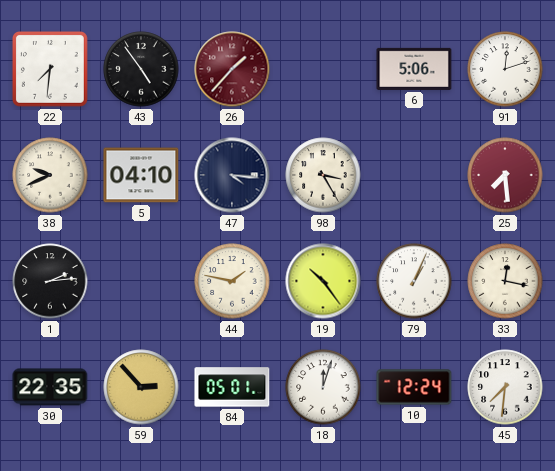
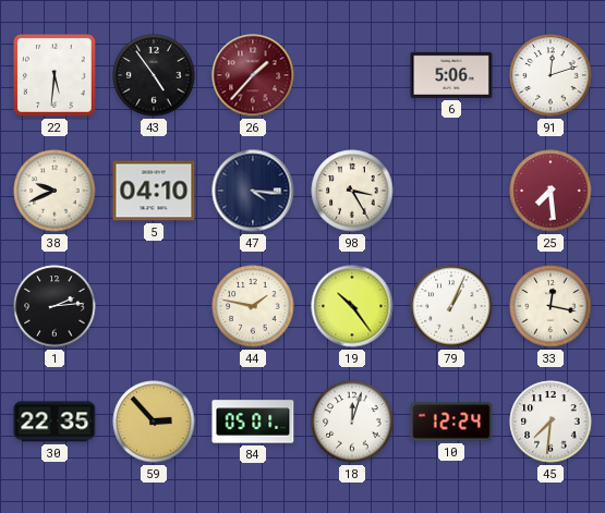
22: 7:31 -> 5:31
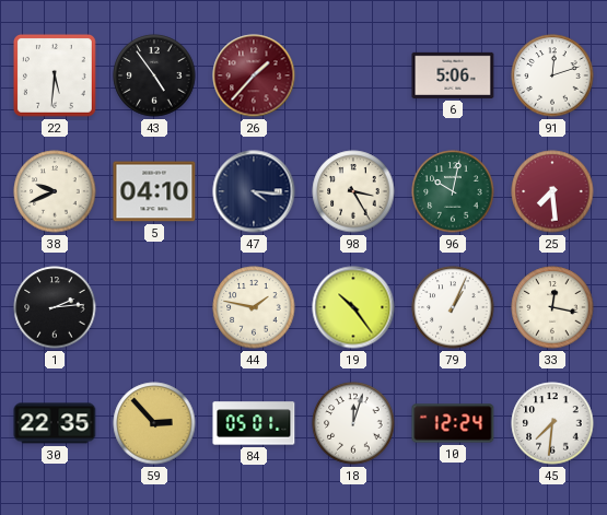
96: none -> 10:02
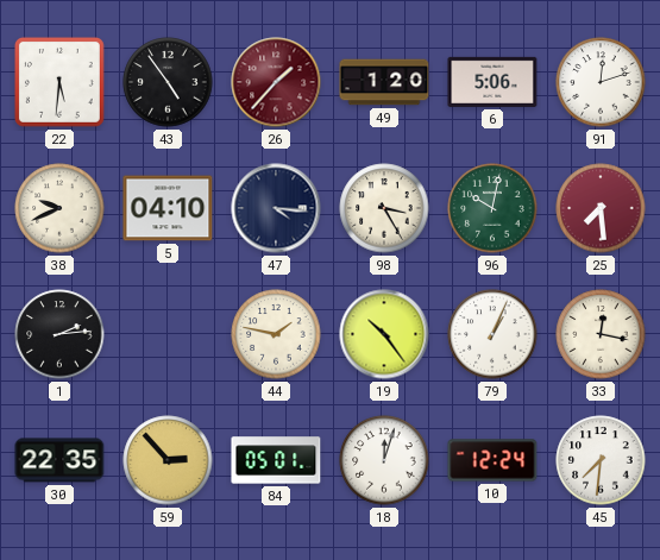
49: none -> 1:20
